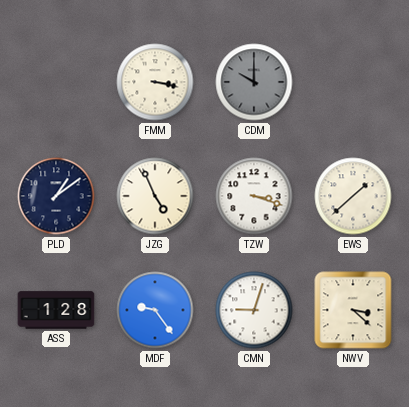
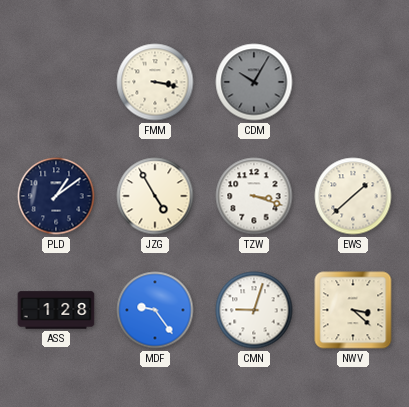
CDM: 10:00 -> 10:05
JZG: 4:56 -> 4:55
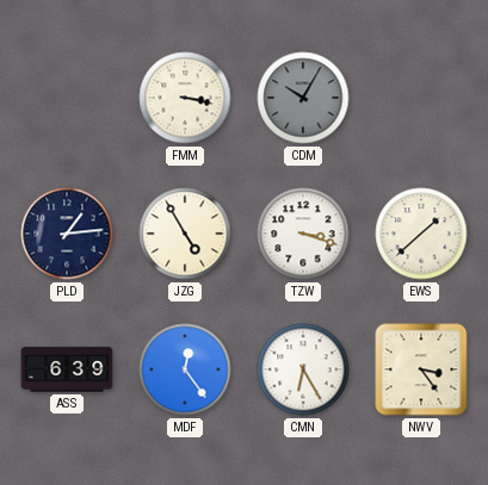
PLD: 1:09 -> 1:14
ASS: 1:28 -> 6:39
MDF: 9:24 -> 12:24
CMN: 9:03 -> 6:25
NWV: 3:22 -> 3:24
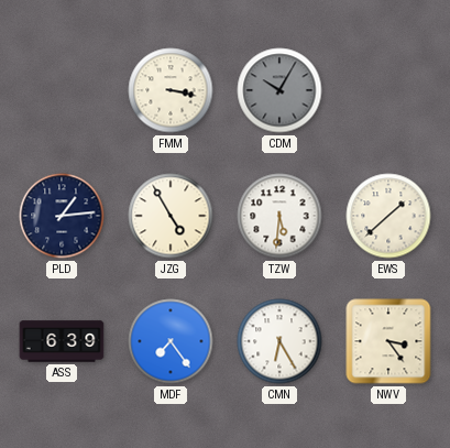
TZW: 3:18 -> 5:31
MDF: 12:24 -> 7:24
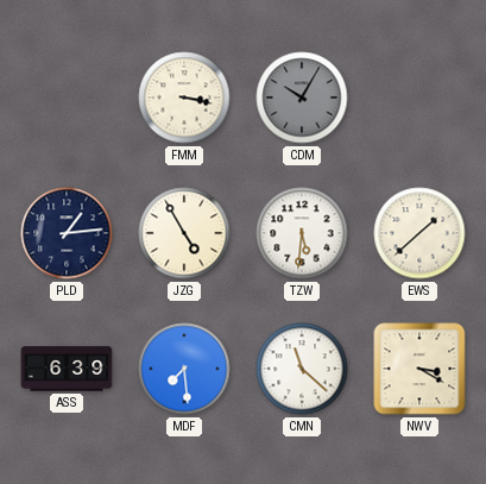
MDF: 7:24 -> 7:29
CMN: 6:25 -> 11:22
NWV: 3:24 -> 3:20
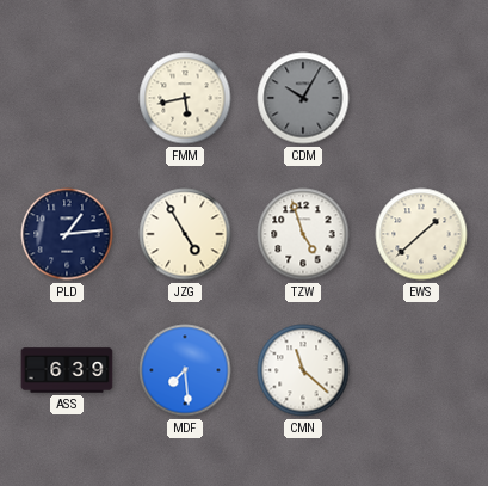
FMM: 3:17 -> 5:43
TZW: 5:31 -> 4:57
NWV: 3:20 -> none
